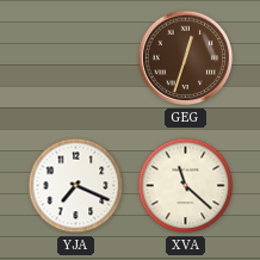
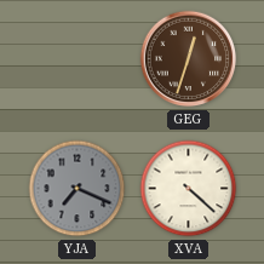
YJA dial: white -> grey
XVA: 11:22 -> 4:22
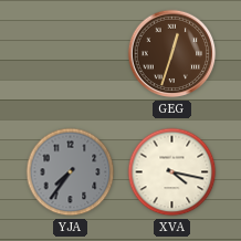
YJA: 7:19 -> 7:36
XVA: 4:22 -> 4:17
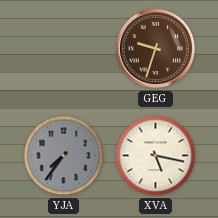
GEG: 12:33 -> 9:33
XVA: 4:17 -> 5:17
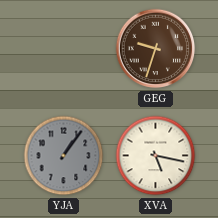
YJA: 7:36 -> 1:06
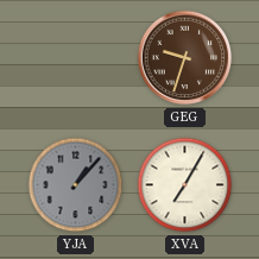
YJA: 1:06 -> 1:07
XVA: 5:17 -> 7:05
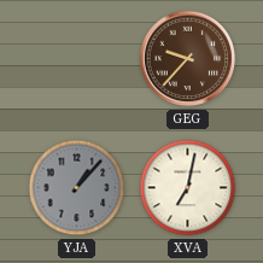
GEG: 9:33 -> 9:37
XVA: 7:05 -> 7:02
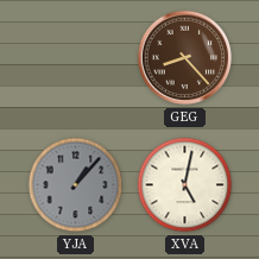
GEG: 9:37 -> 8:23
XVA: 7:02 -> 5:02
